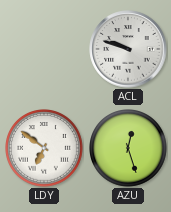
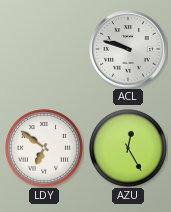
AZU: 12:27 -> 12:25
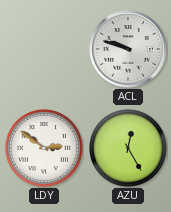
LDY: 6:51 -> 2:51
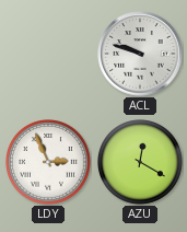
LDY: 2:51 -> 2:56
AZU: 12:25 -> 12:20
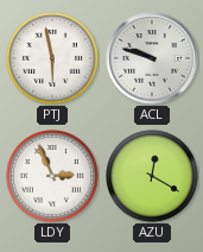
PTJ: none -> 5:58
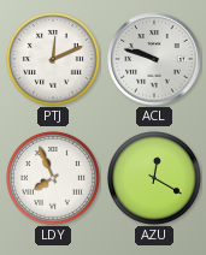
PTJ: 5:58 -> 12:11
LDY: 2:56 -> 7:56
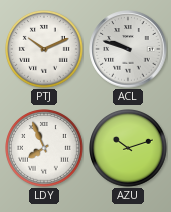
PTJ: 12:11 -> 10:11
AZU: 12:20 -> 10:12
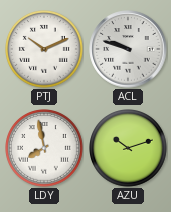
LDY: 7:56 -> 7:58
